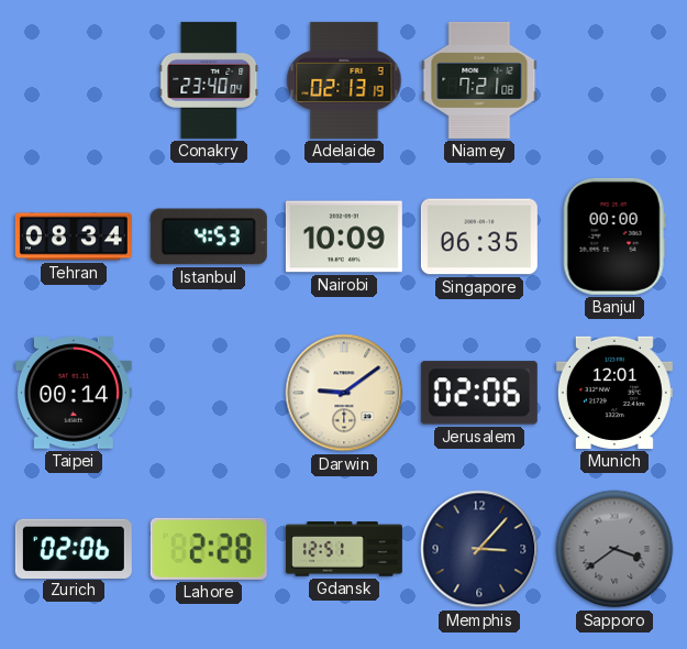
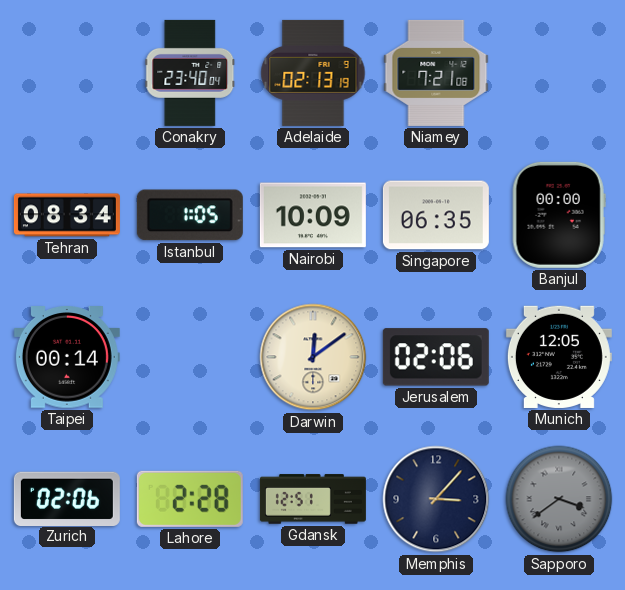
Istanbul: 4:53 -> 1:05
Darwin: 9:09 -> 12:09
Munich: 12:01 -> 12:05
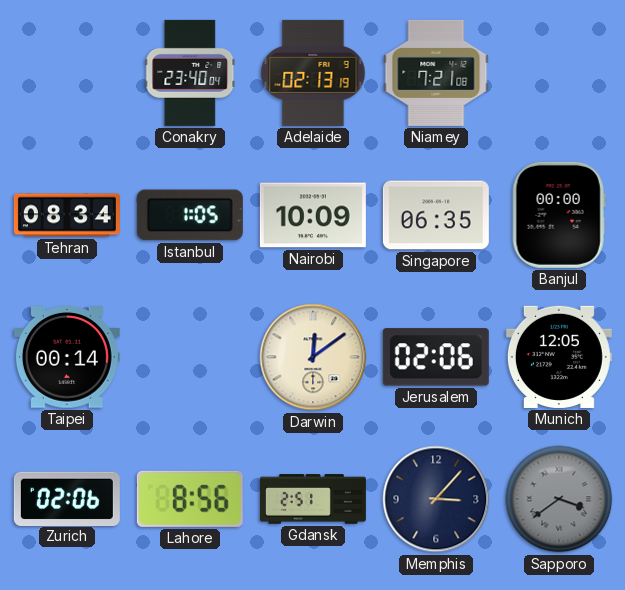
Lahore: 2:28 -> 8:56
Gdansk: 12:51 -> 2:51
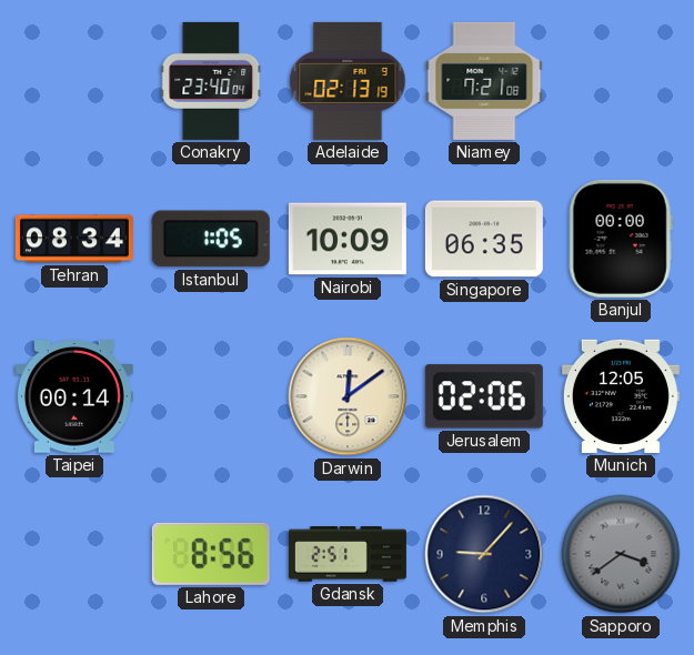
Zurich: 02:06 -> none
Memphis: 3:07 -> 9:07
